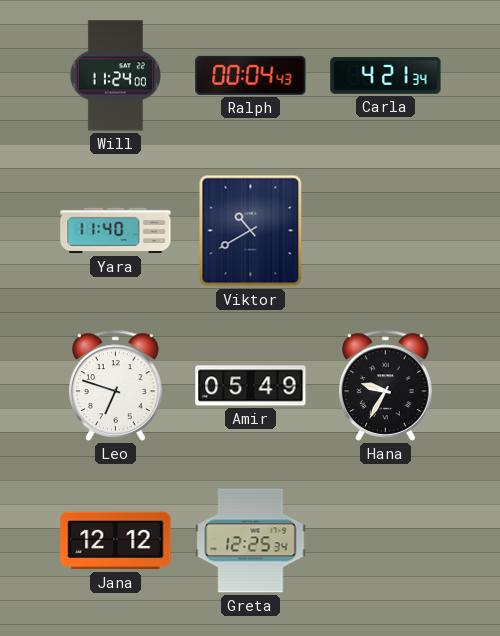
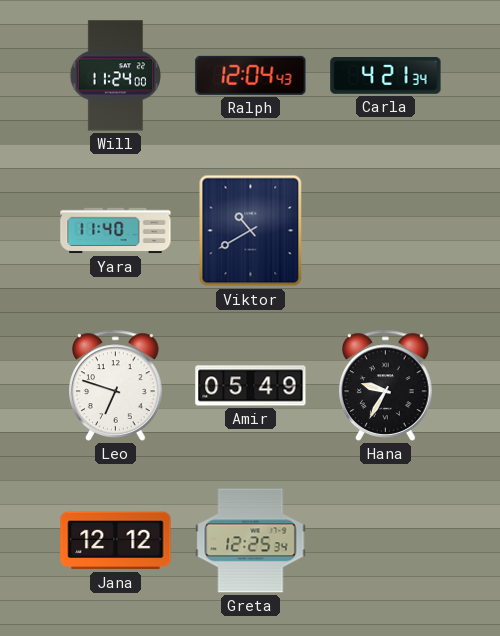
Ralph: 00:04 -> 12:04
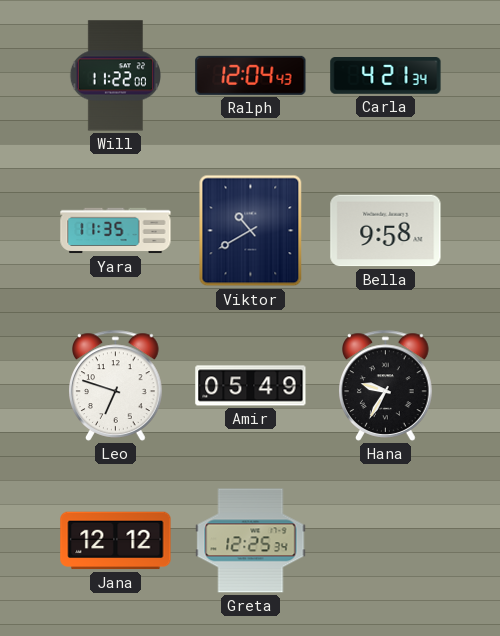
Will: 11:24 -> 11:22
Yara: 11:40 -> 11:35
Bella: none -> 9:58
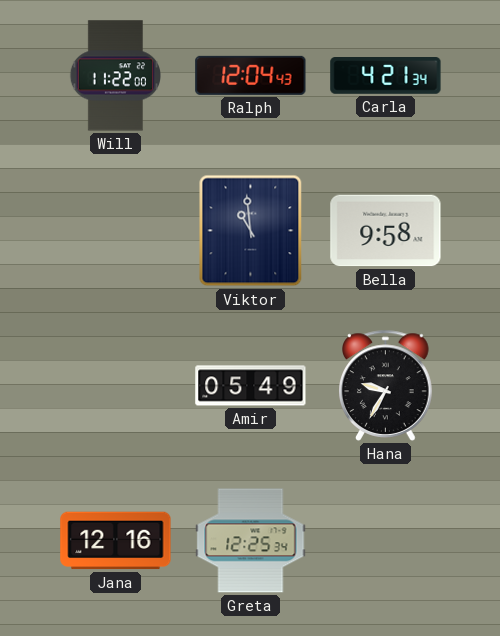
Yara: 11:35 -> none
Viktor: 10:40 -> 10:59
Leo: 6:48 -> none
Jana: 12:12 -> 12:16
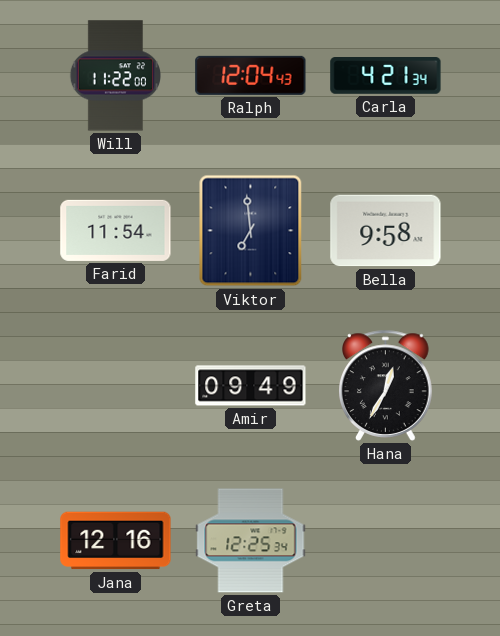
Farid: none -> 11:54
Viktor: 10:59 -> 6:59
Amir: 05:49 -> 09:49
Hana: 9:35 -> 12:35
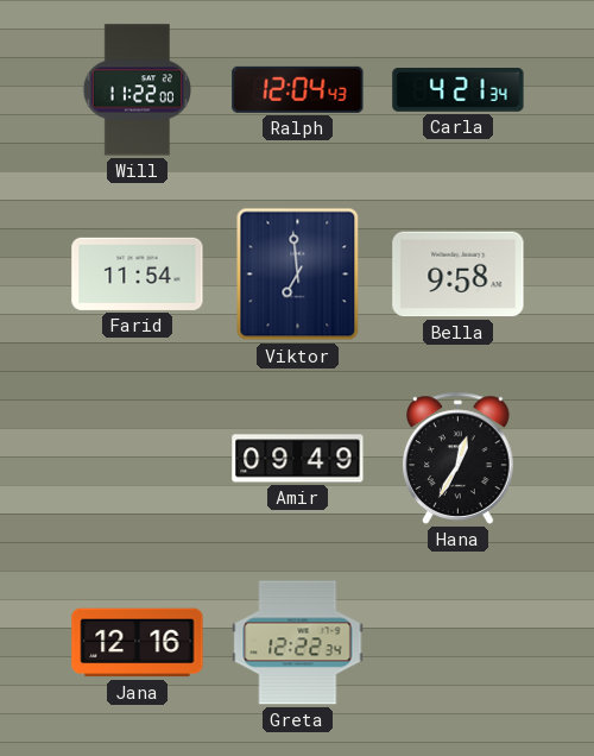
Greta: 12:25 -> 12:22
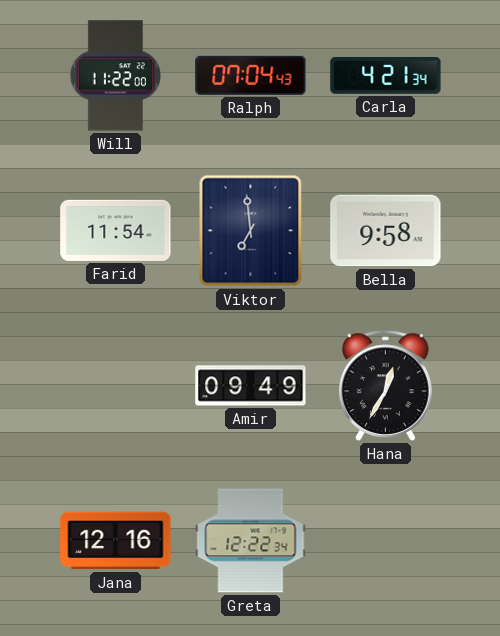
Ralph: 12:04 -> 07:04
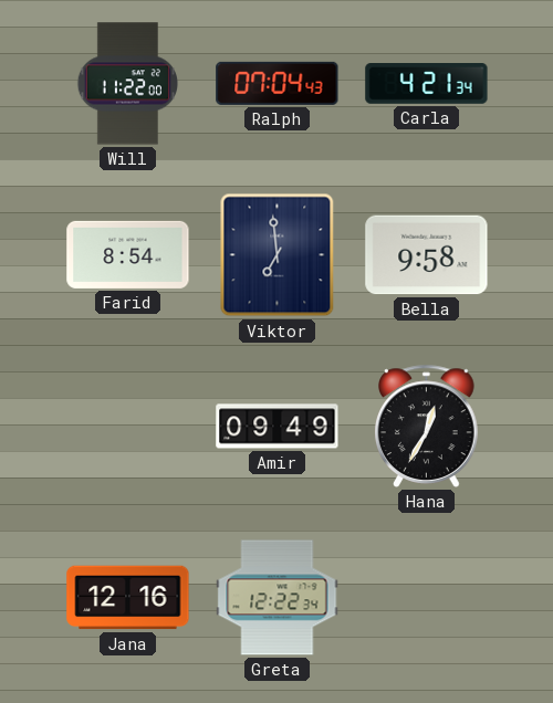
Farid: 11:54 -> 8:54
